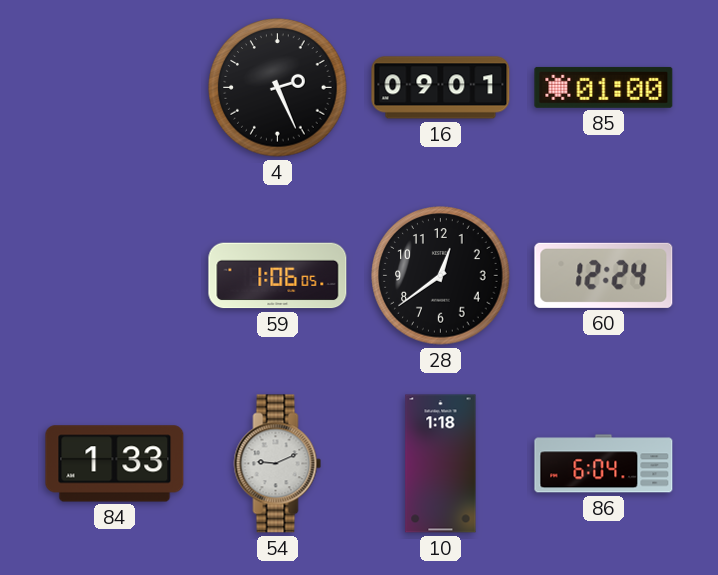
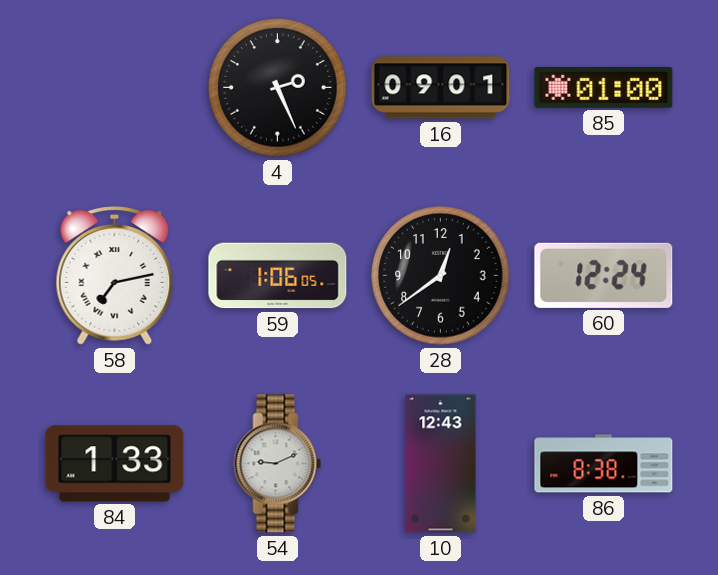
58: none -> 7:13
10: 1:18 -> 12:43
86: 6:04 -> 8:38
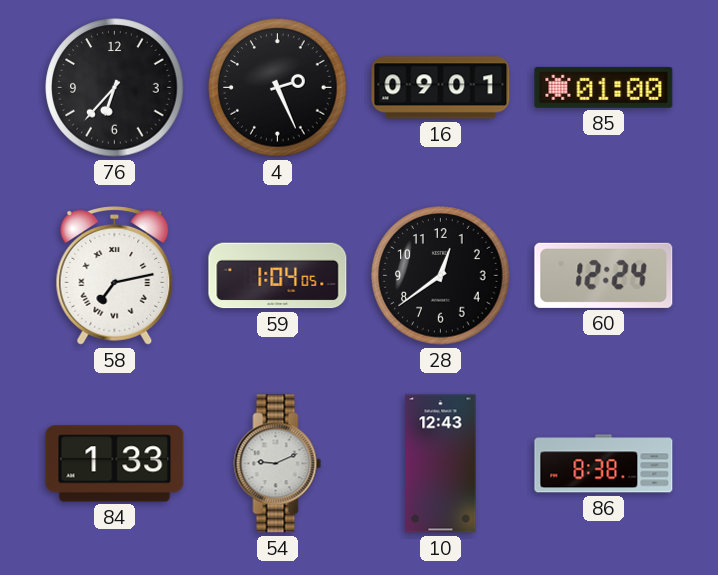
76: none -> 6:37
59: 1:06 -> 1:04
